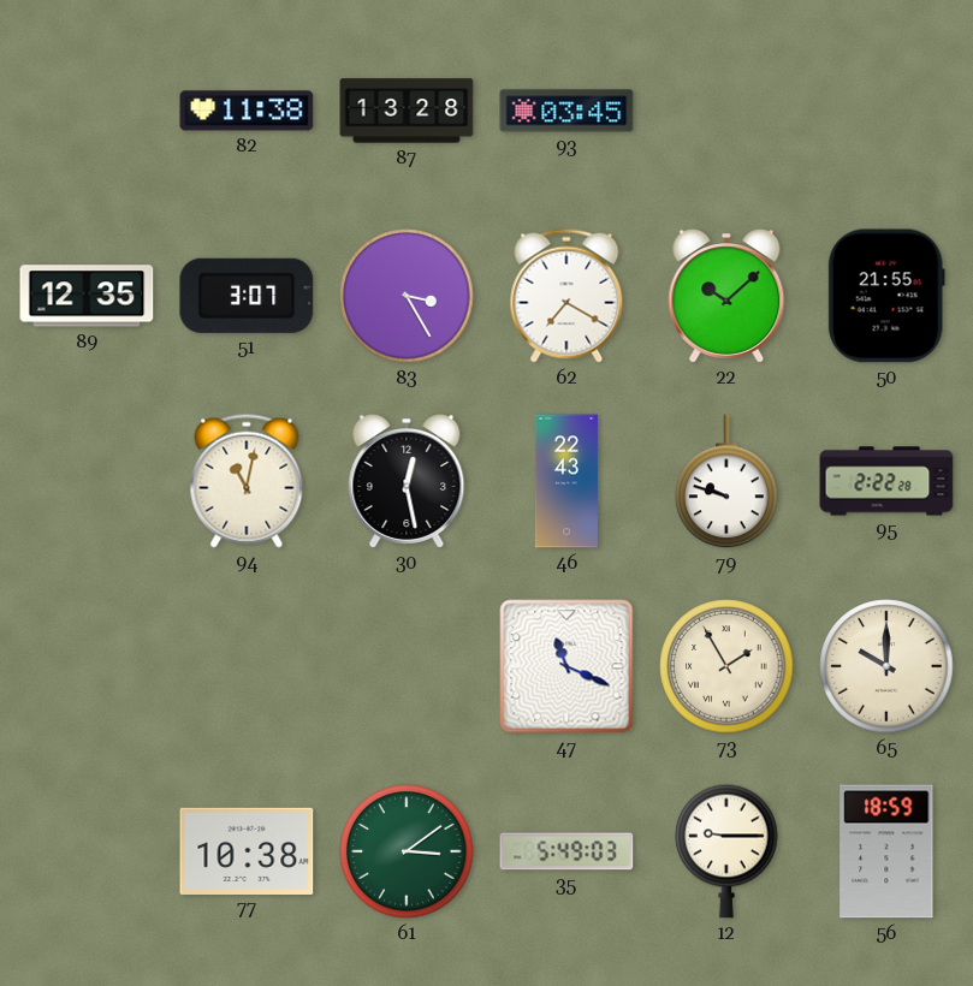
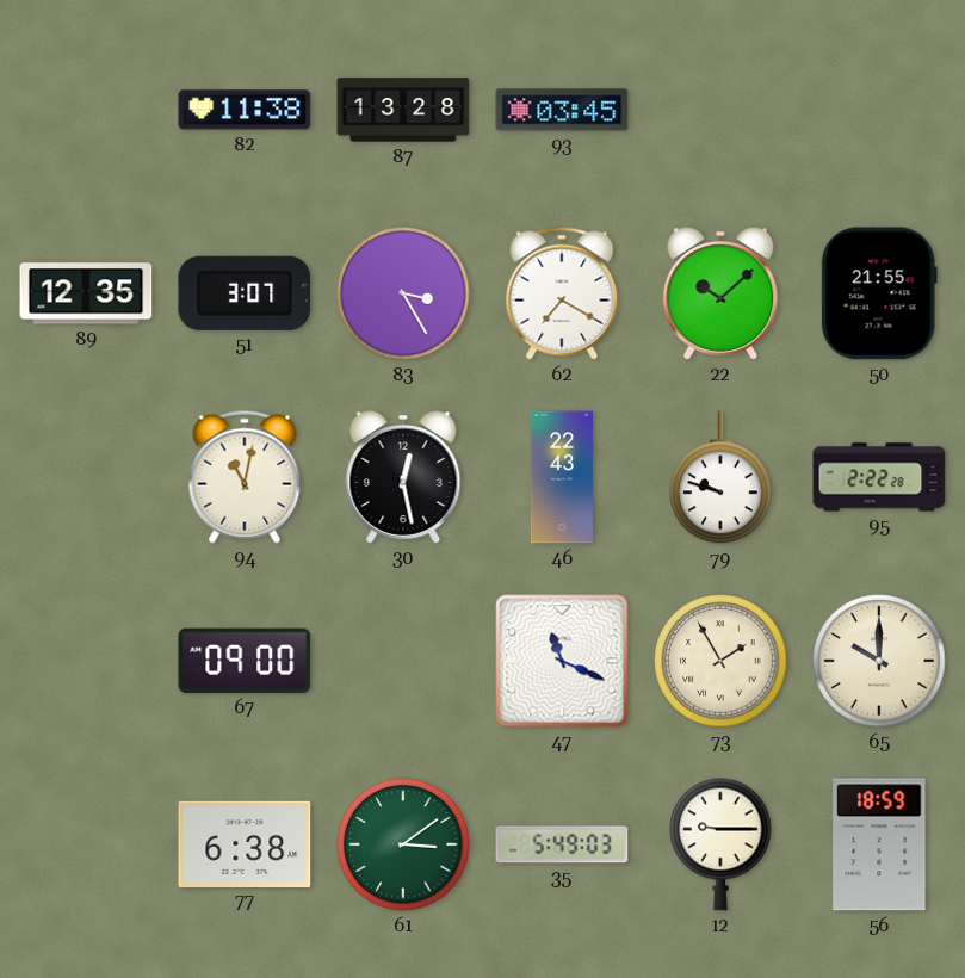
67: none -> 09:00
77: 10:38 -> 6:38
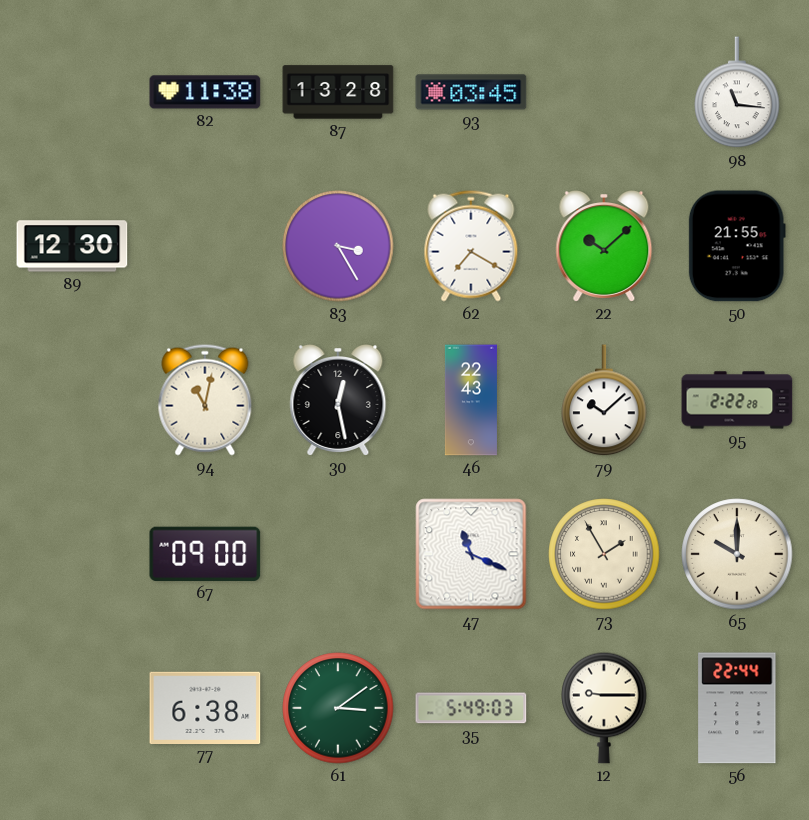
98: none -> 11:16
89: 12:35 -> 12:30
51: 3:07 -> none
79: 9:48 -> 10:08
56: 18:59 -> 22:44
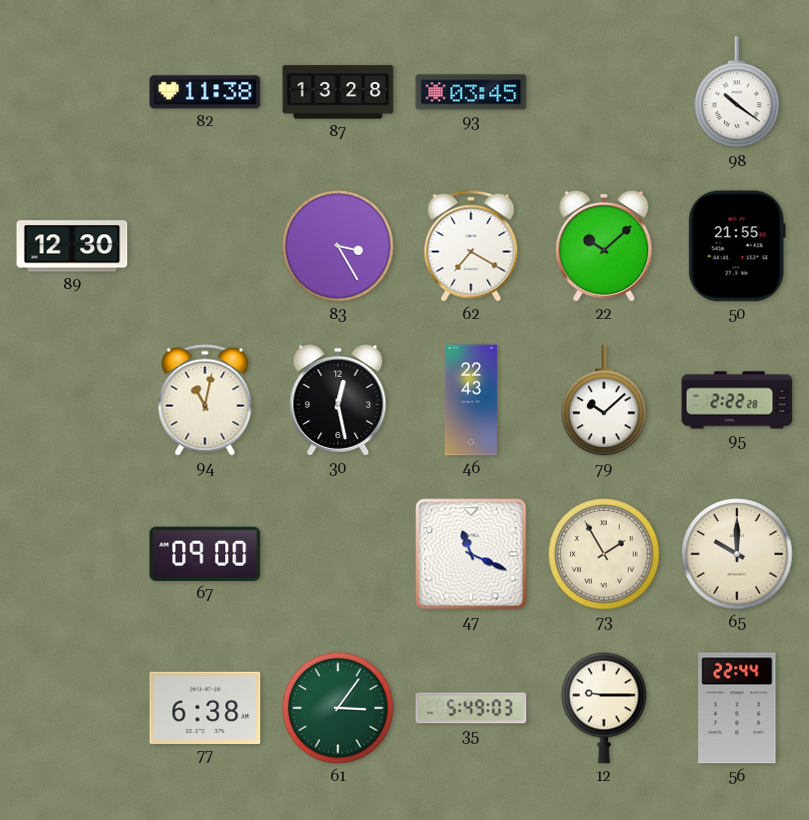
98: 11:16 -> 10:21
61: 3:09 -> 3:06
